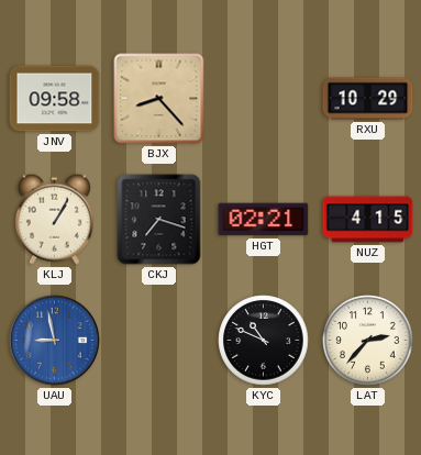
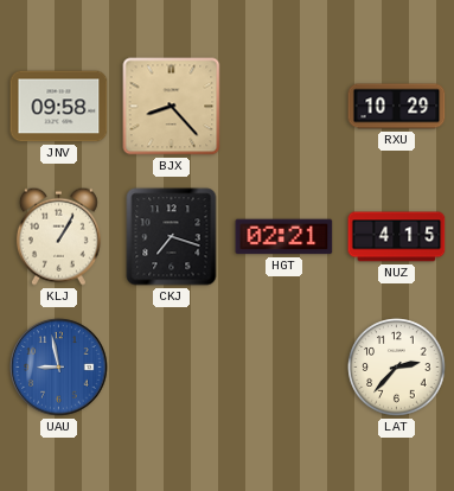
KYC: 10:49 -> none
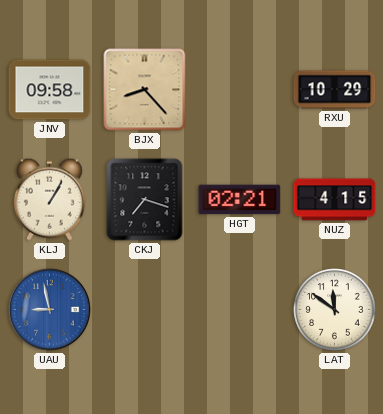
LAT: 2:37 -> 11:51
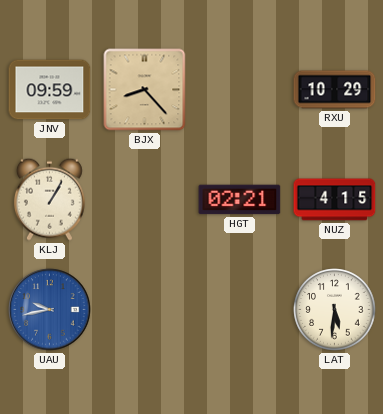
JNV: 09:58 -> 09:59
CKJ: 7:18 -> none
UAU: 8:58 -> 9:43
LAT: 11:51 -> 5:31
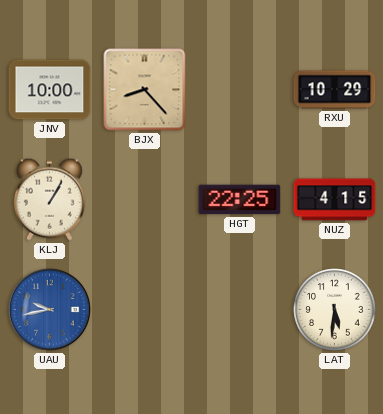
JNV: 09:59 -> 10:00
HGT: 02:21 -> 22:25
